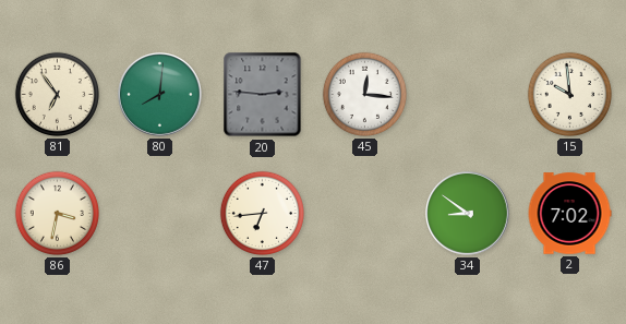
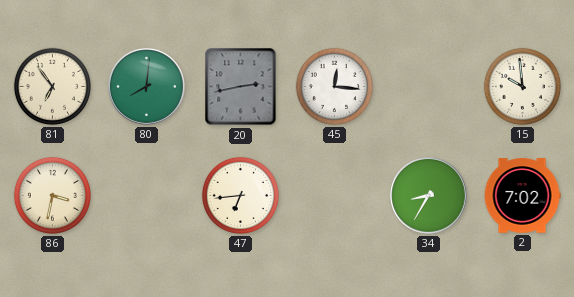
20: 2:46 -> 2:43
34: 8:51 -> 8:35
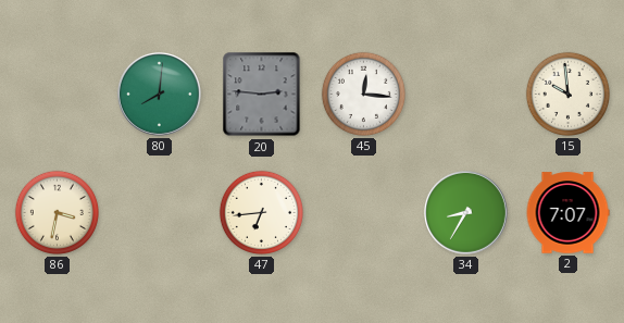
81: 6:54 -> none
20: 2:43 -> 2:46
2: 7:02 -> 7:07
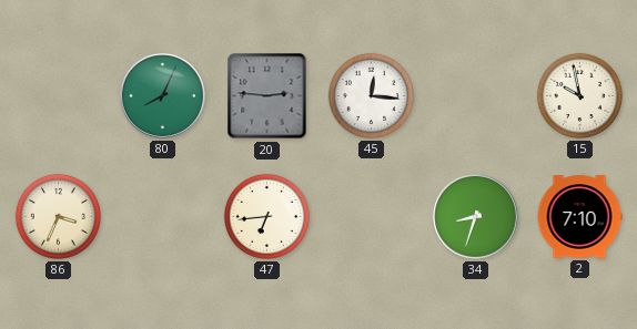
80: 8:01 -> 8:04
15: 9:59 -> 9:58
86: 3:32 -> 3:34
34: 8:35 -> 8:33
2: 7:07 -> 7:10
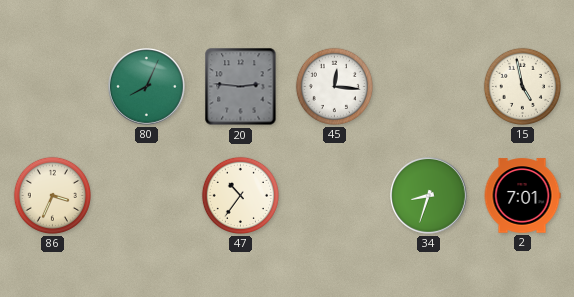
15: 9:58 -> 4:58
47: 6:44 -> 10:36
2: 7:10 -> 7:01
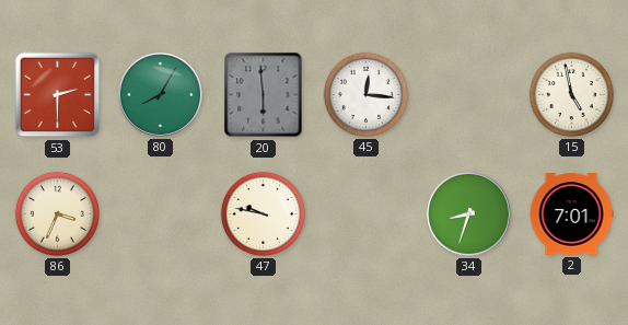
53: none -> 2:30
80: 8:04 -> 8:05
20: 2:46 -> 5:59
47: 10:36 -> 9:47
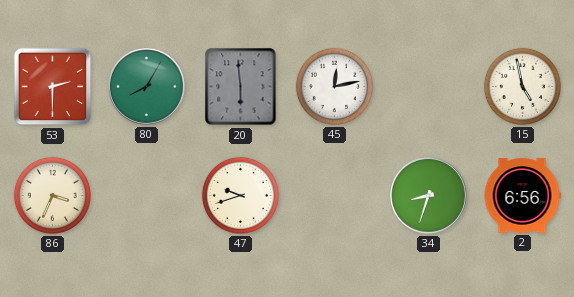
45: 12:16 -> 12:13
47: 9:47 -> 9:42
2: 7:01 -> 6:56
